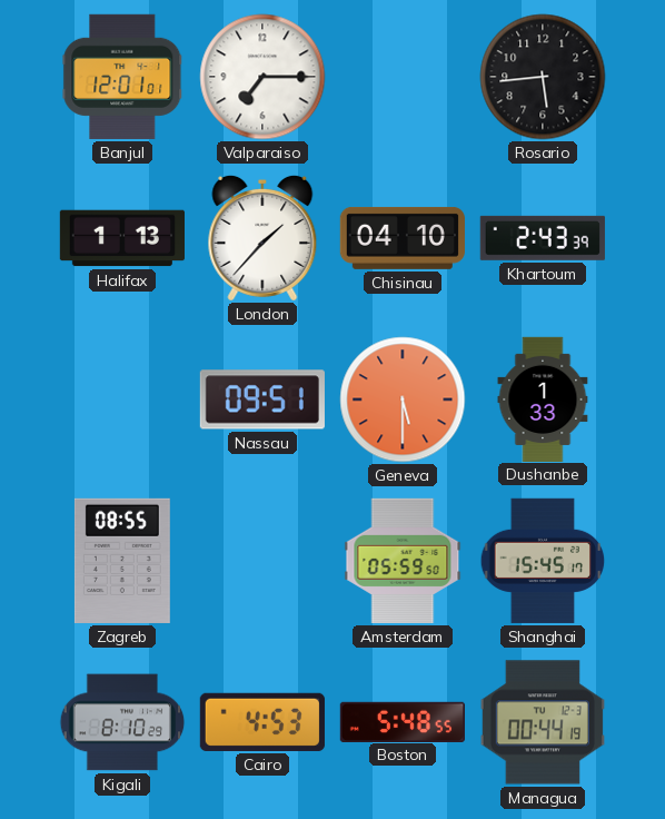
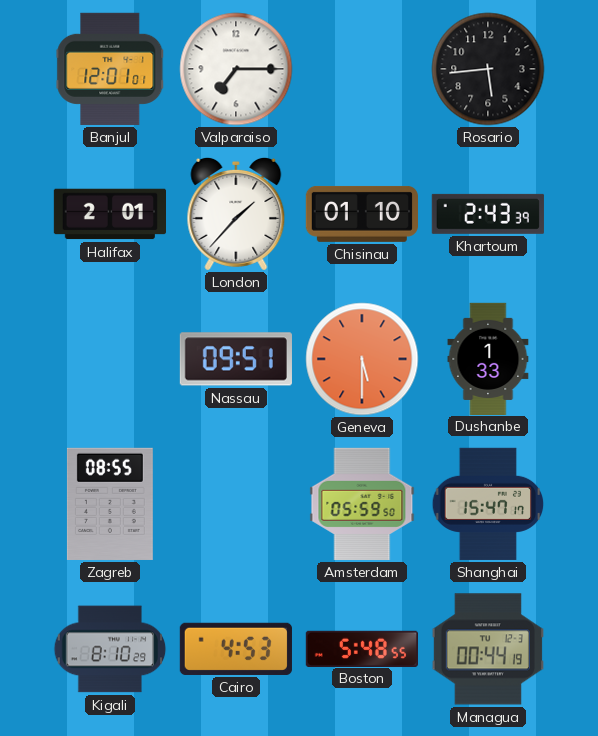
Halifax: 1:13 -> 2:01
Chisinau: 04:10 -> 01:10
Shanghai: 15:45 -> 15:47
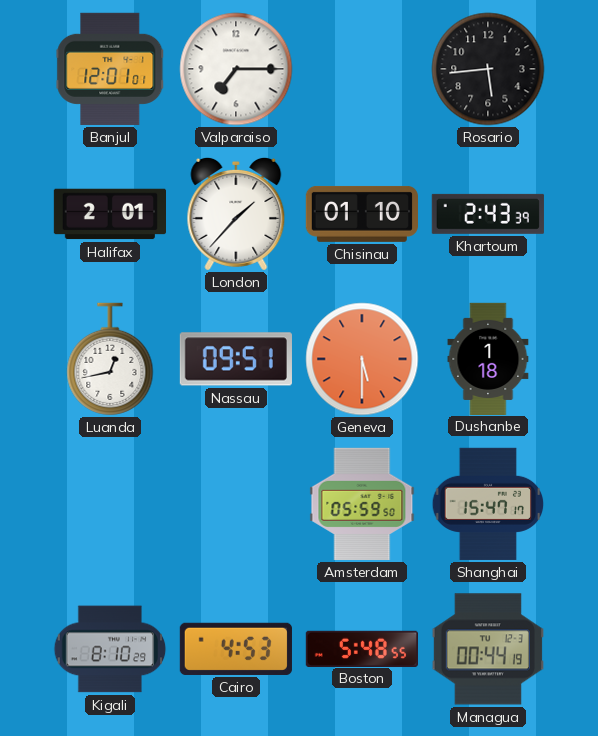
Luanda: none -> 12:43
Dushanbe: 1:33 -> 1:18
Zagreb: 08:55 -> none
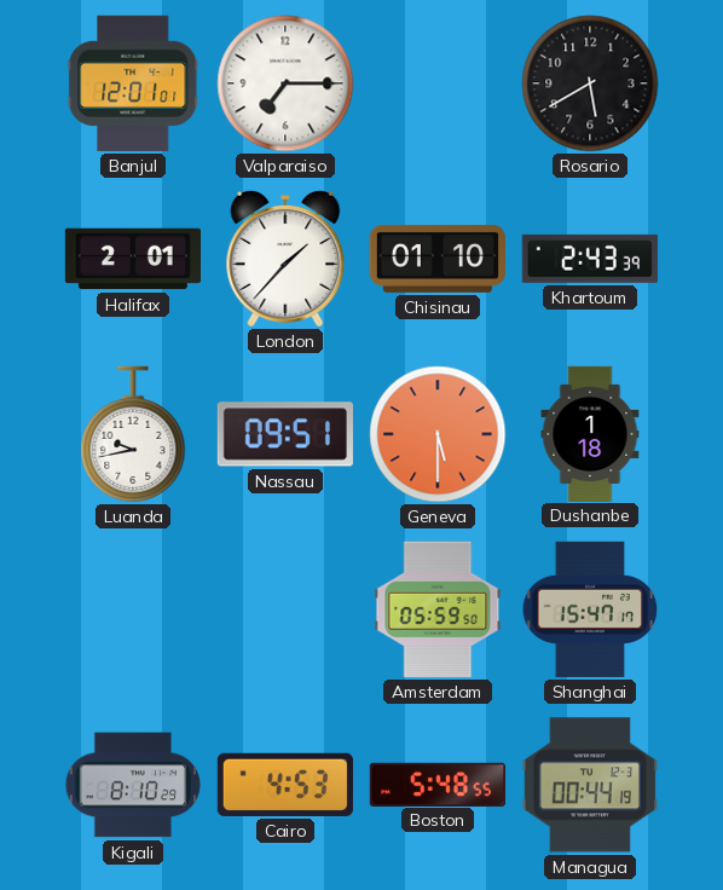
Rosario: 5:44 -> 5:40
Luanda: 12:43 -> 9:43
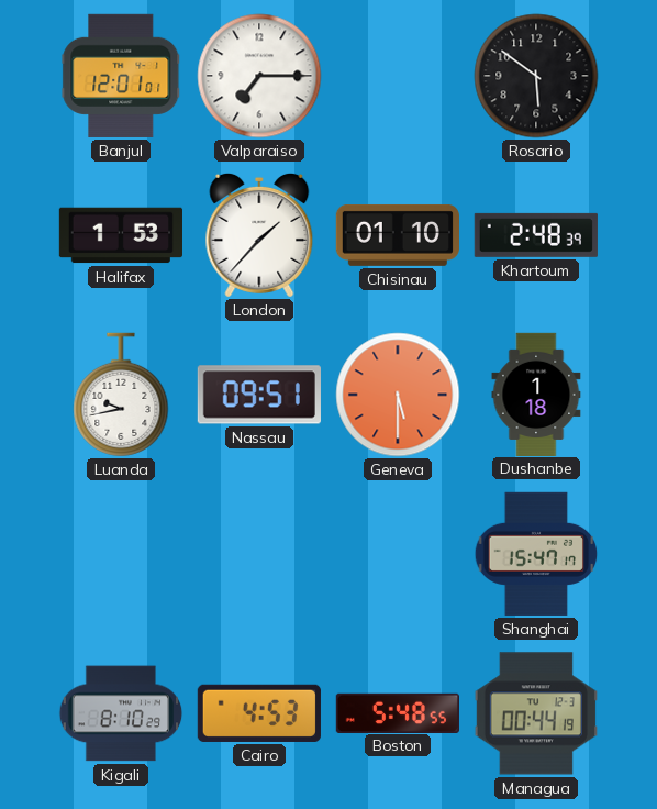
Rosario: 5:40 -> 5:51
Halifax: 2:01 -> 1:53
Khartoum: 2:43 -> 2:48
Amsterdam: 05:59 -> none
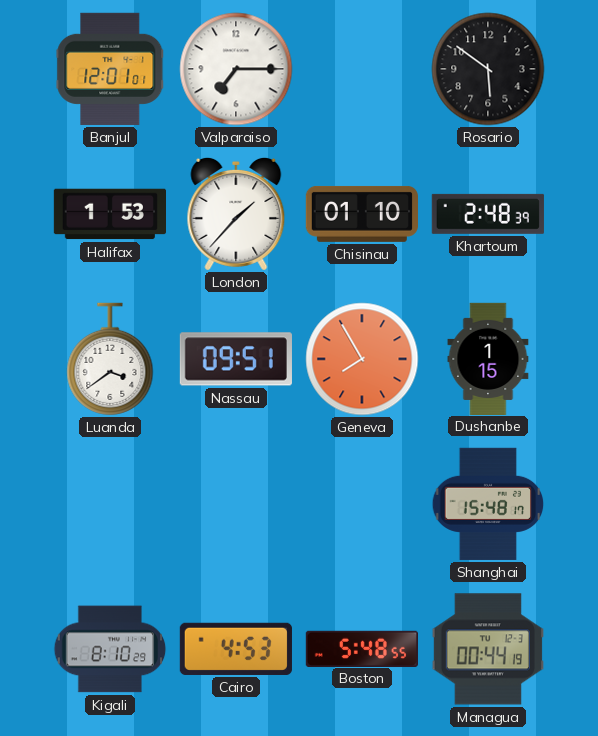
Luanda: 9:43 -> 3:39
Geneva: 5:30 -> 7:55
Dushanbe: 1:18 -> 1:15
Shanghai: 15:47 -> 15:48
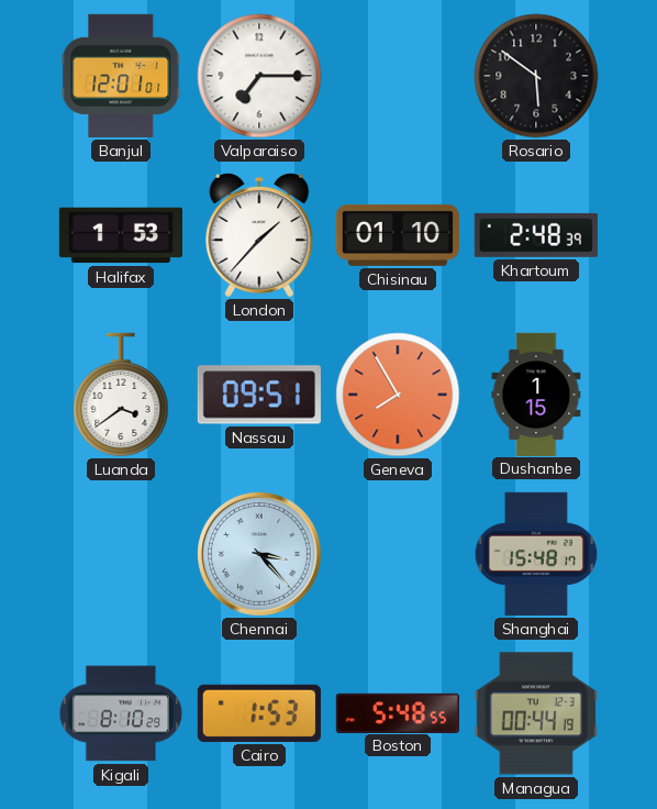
Chennai: none -> 3:23
Cairo: 4:53 -> 1:53
